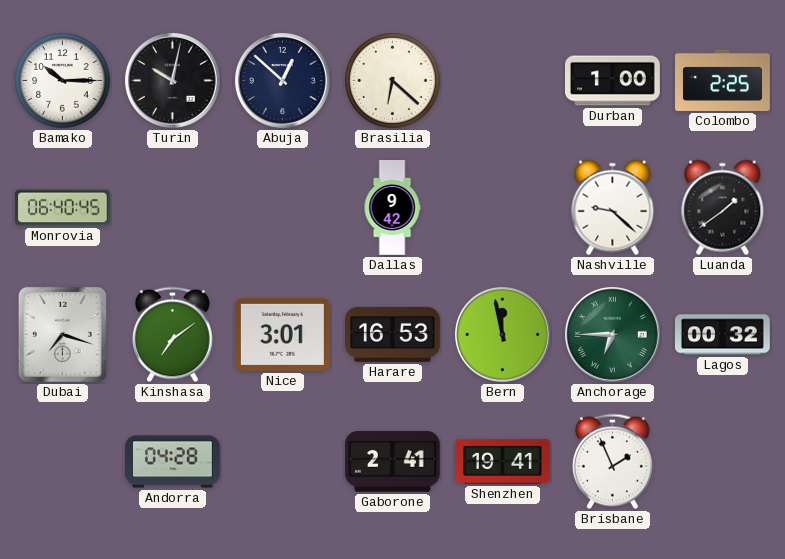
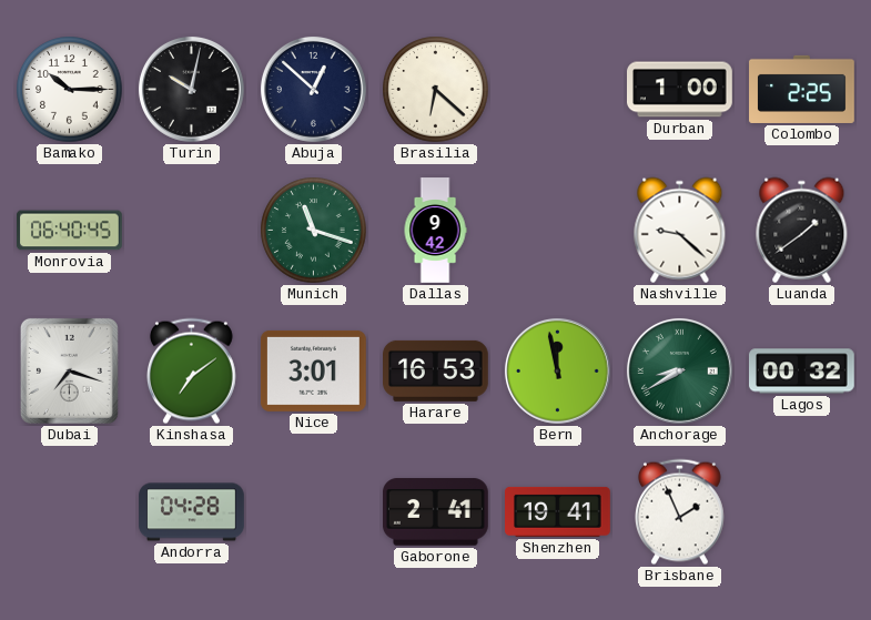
Munich: none -> 11:18
Anchorage: 6:45 -> 8:40
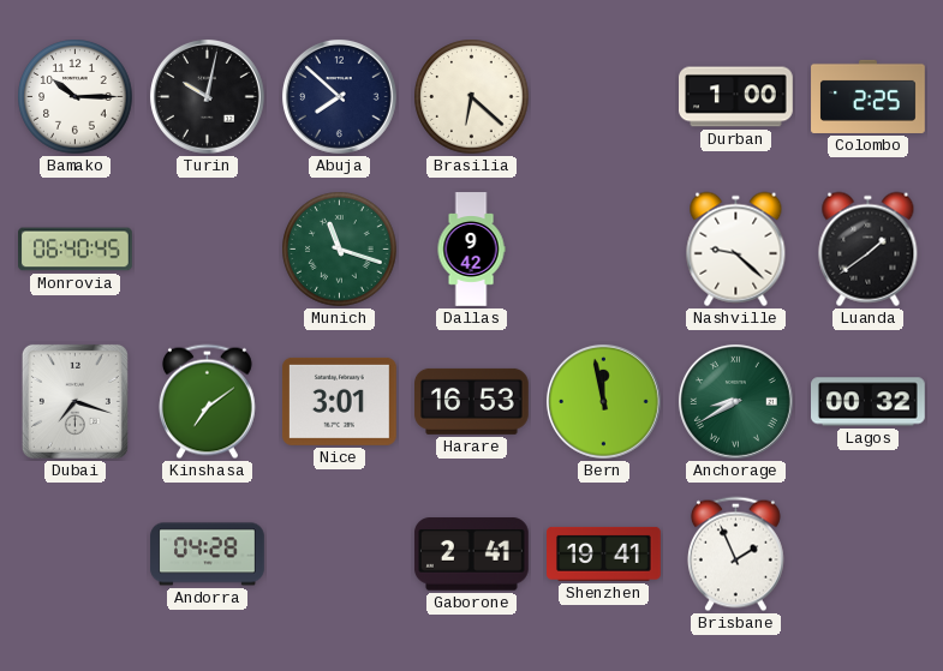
Abuja: 12:52 -> 7:52
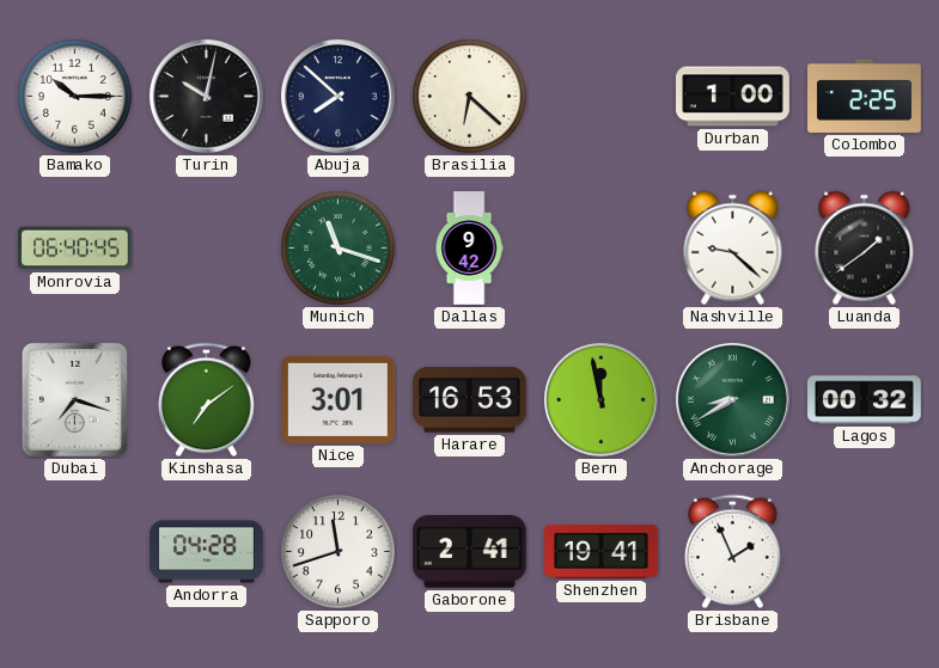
Sapporo: none -> 11:42
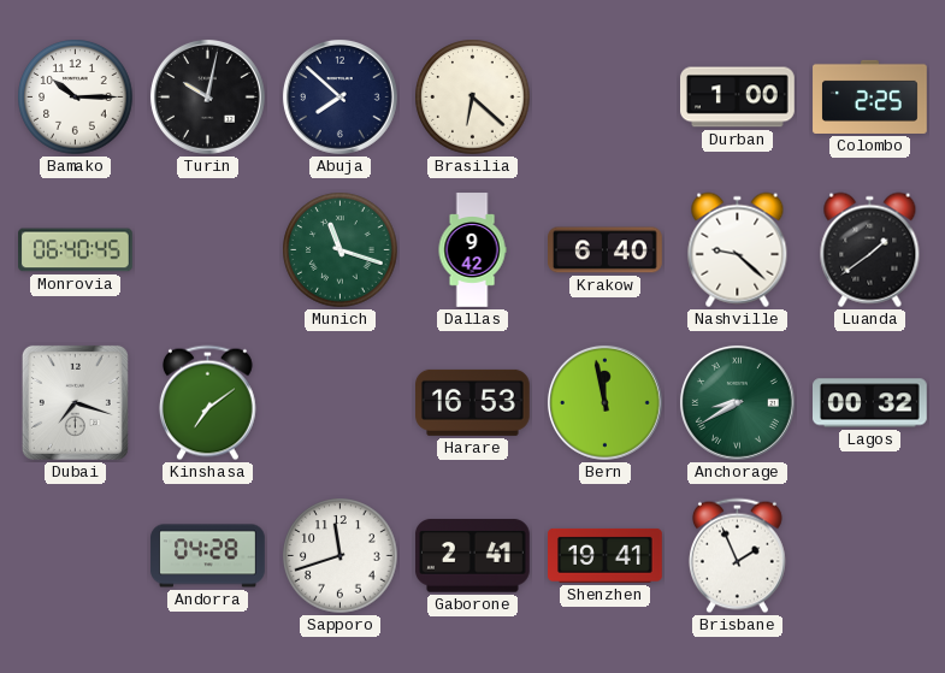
Krakow: none -> 6:40
Nice: 3:01 -> none
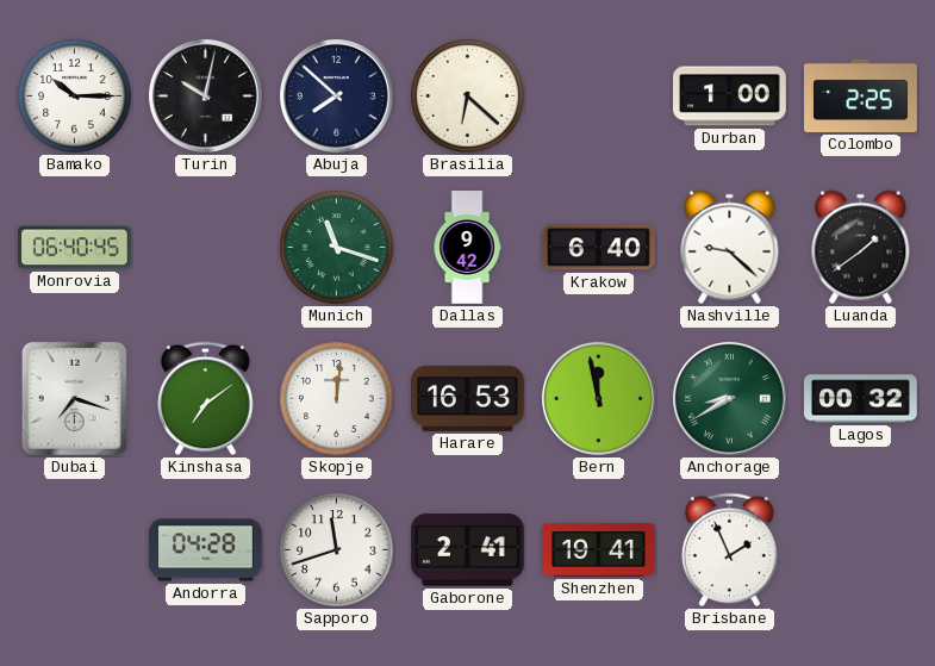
Skopje: none -> 12:01
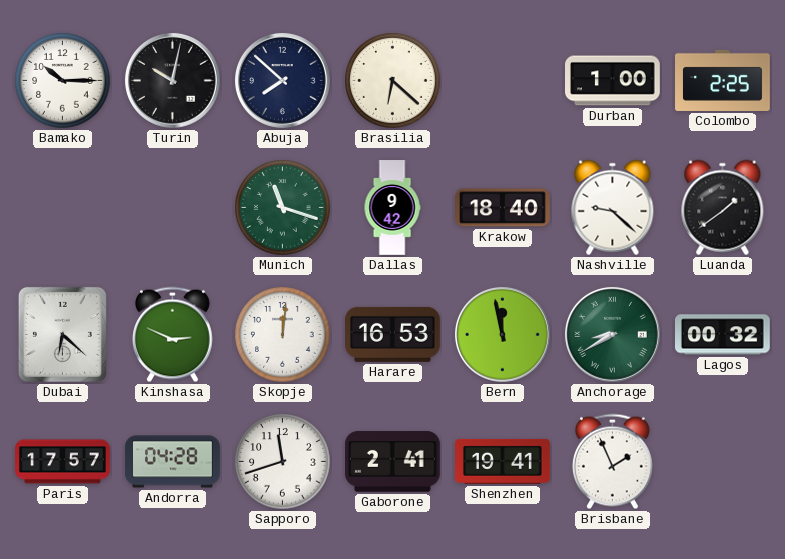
Monrovia: 06:40 -> none
Krakow: 6:40 -> 18:40
Dubai: 7:18 -> 6:22
Kinshasa: 7:09 -> 2:49
Paris: none -> 17:57
